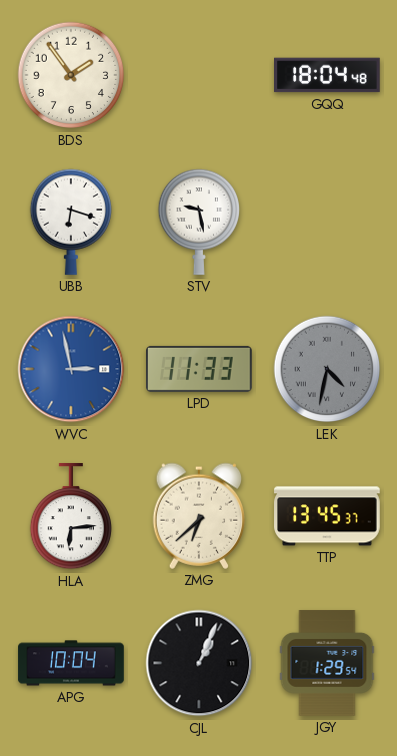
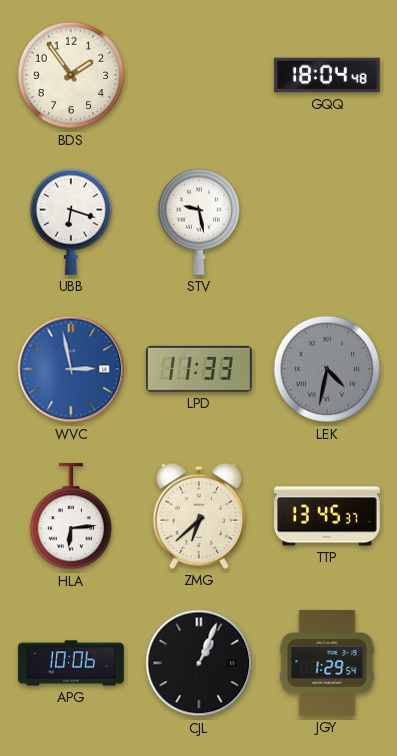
APG: 10:04 -> 10:06
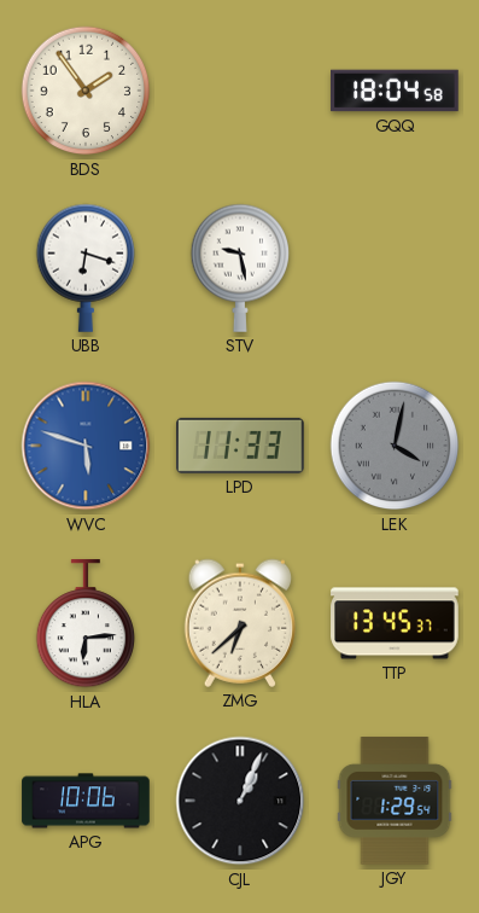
GQQ: 18:04:48 -> 18:04:58
WVC: 2:58 -> 5:48
LEK: 4:32 -> 4:02
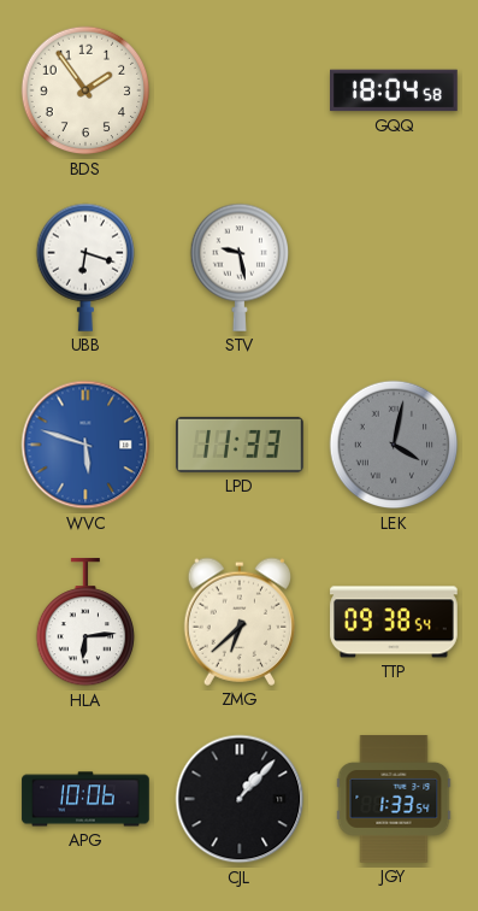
TTP: 13:45 -> 09:38
CJL: 1:04 -> 1:07
JGY: 1:29 -> 1:33
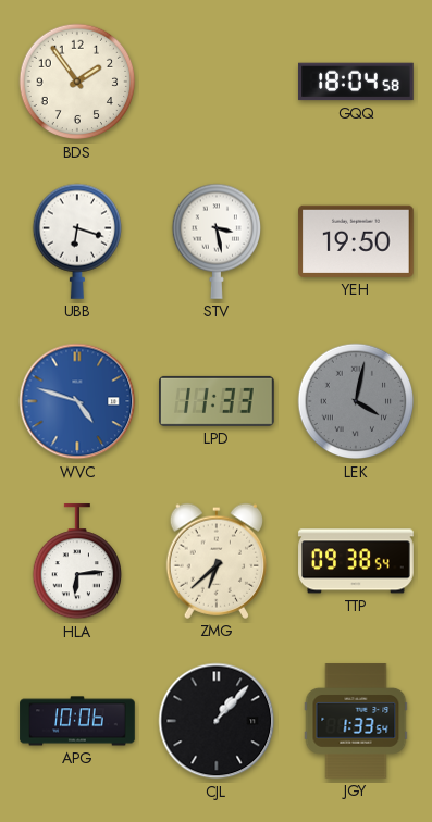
STV: 9:28 -> 3:28
YEH: none -> 19:50
WVC: 5:48 -> 4:48
